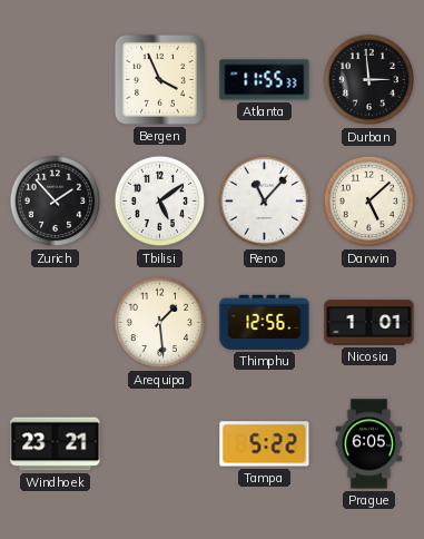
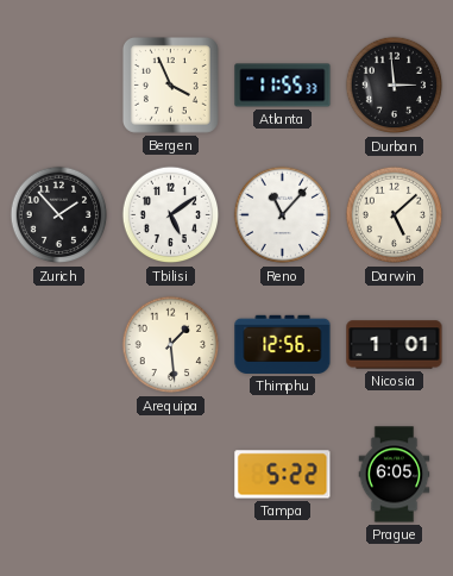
Windhoek: 23:21 -> none
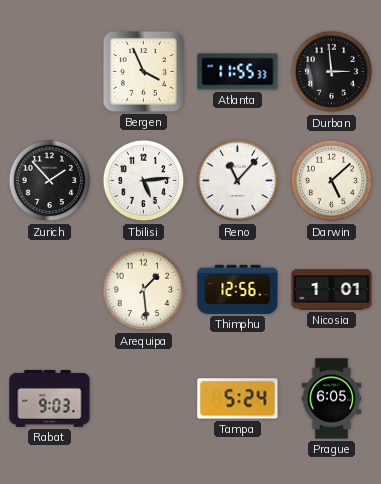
Tbilisi: 5:09 -> 5:14
Rabat: none -> 9:03
Tampa: 5:22 -> 5:24
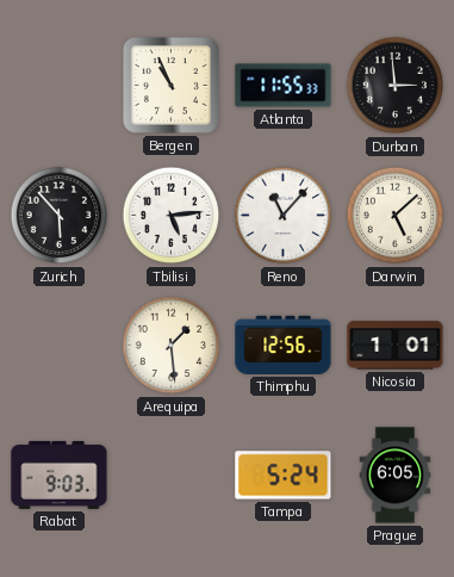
Bergen: 3:56 -> 10:56
Zurich: 1:53 -> 5:53
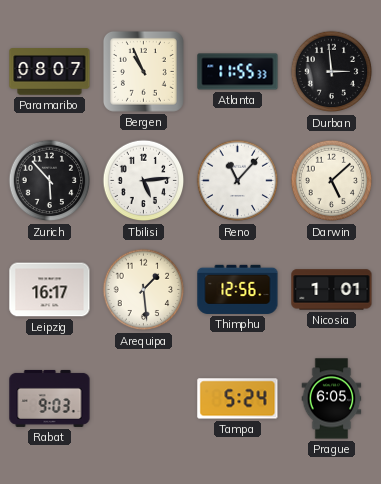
Paramaribo: none -> 08:07
Leipzig: none -> 16:17
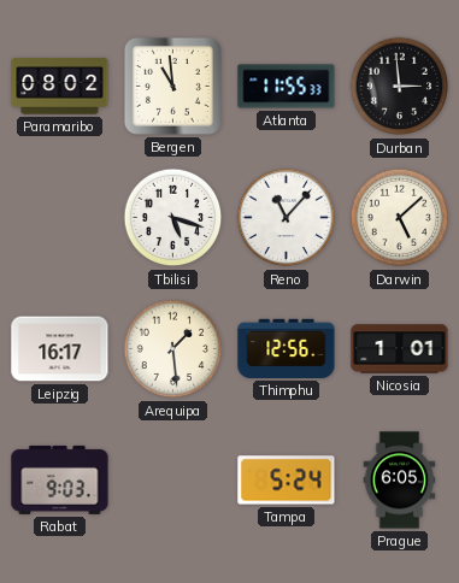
Paramaribo: 08:07 -> 08:02
Bergen: 10:56 -> 10:59
Zurich: 5:53 -> none
Tbilisi: 5:14 -> 5:18
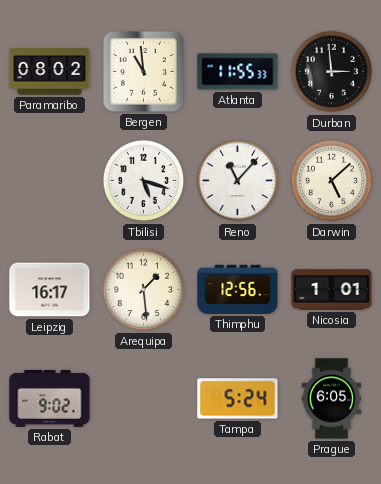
Rabat: 9:03 -> 9:02
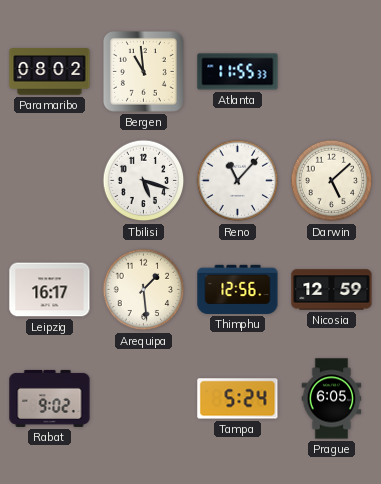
Durban: 2:59 -> none
Nicosia: 1:01 -> 12:59
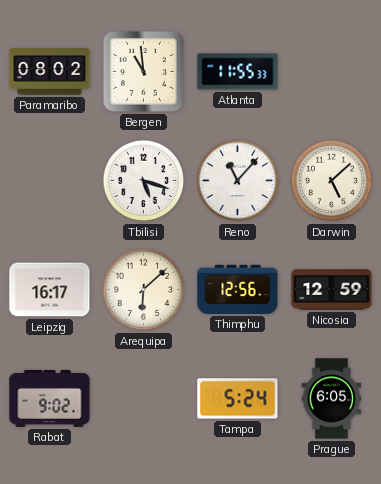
Arequipa: 1:29 -> 6:08
